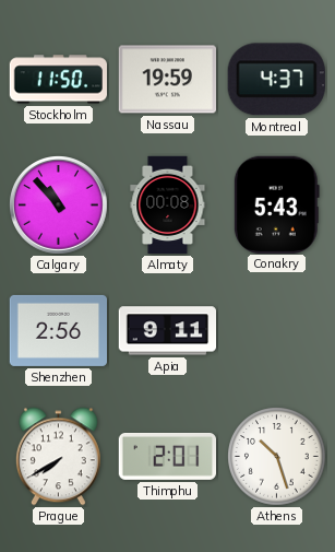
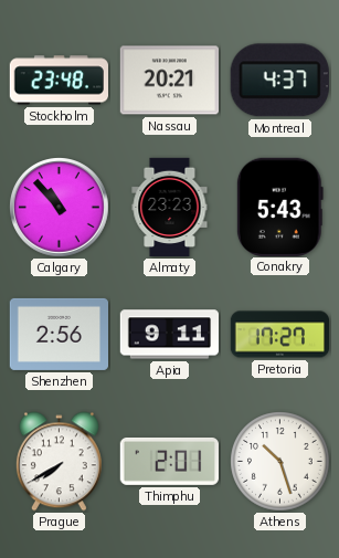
Stockholm: 11:50 -> 23:48
Nassau: 19:59 -> 20:21
Almaty: 00:08 -> 23:23
Pretoria: none -> 17:27
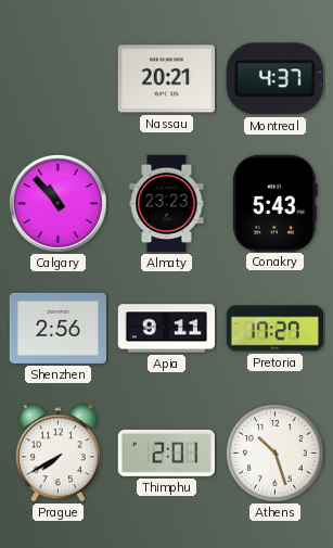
Stockholm: 23:48 -> none
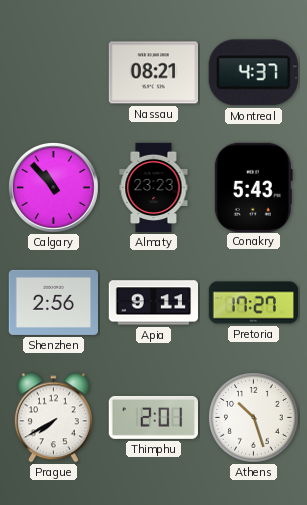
Nassau: 20:21 -> 08:21
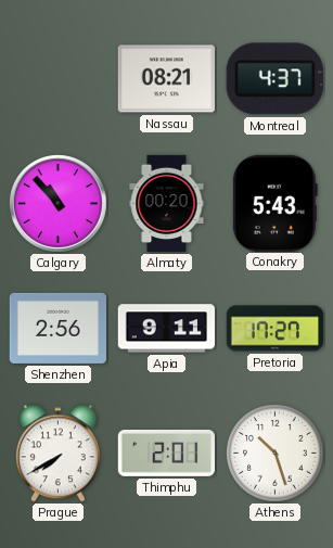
Almaty: 23:23 -> 00:20
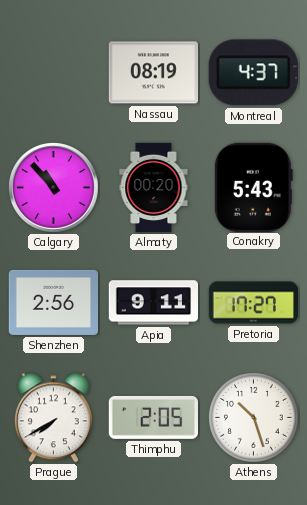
Nassau: 08:21 -> 08:19
Thimphu: 2:01 -> 2:05
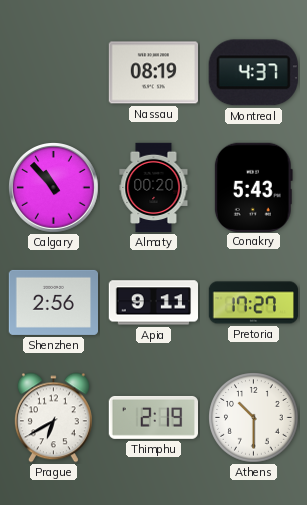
Prague: 7:40 -> 6:40
Thimphu: 2:05 -> 2:19
Athens: 10:27 -> 10:30
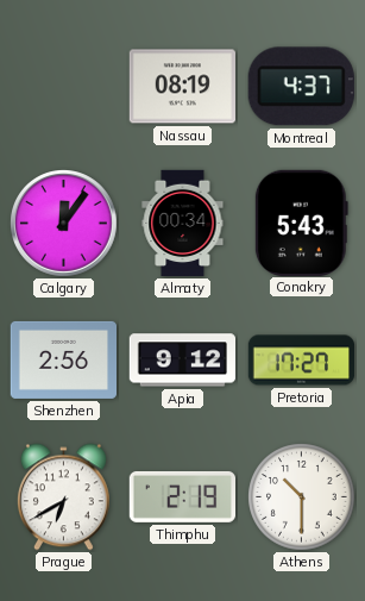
Calgary: 10:53 -> 12:06
Almaty: 00:20 -> 00:34
Apia: 9:11 -> 9:12
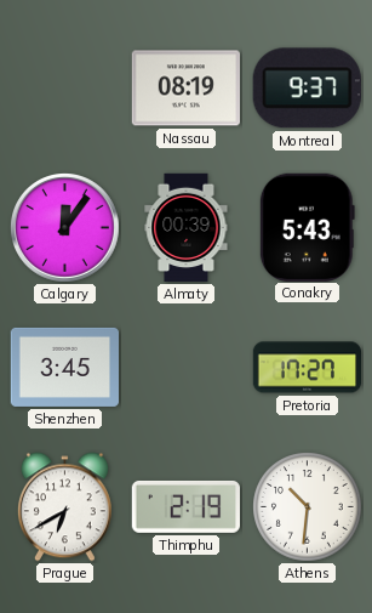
Montreal: 4:37 -> 9:37
Almaty: 00:34 -> 00:39
Shenzhen: 2:56 -> 3:45
Apia: 9:12 -> none
Athens: 10:30 -> 10:31
